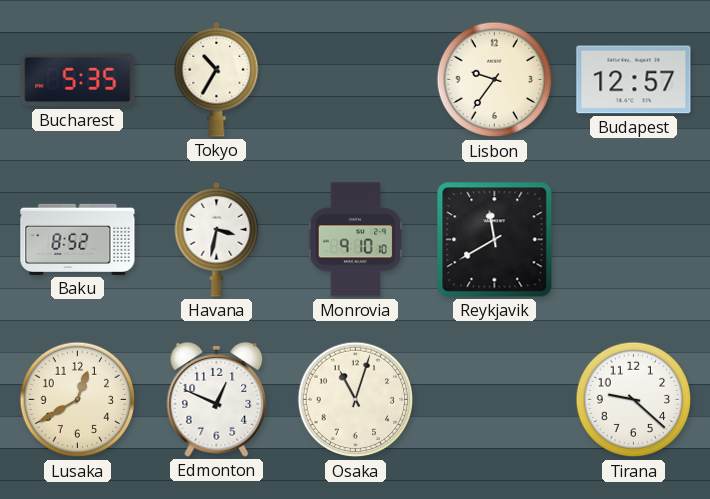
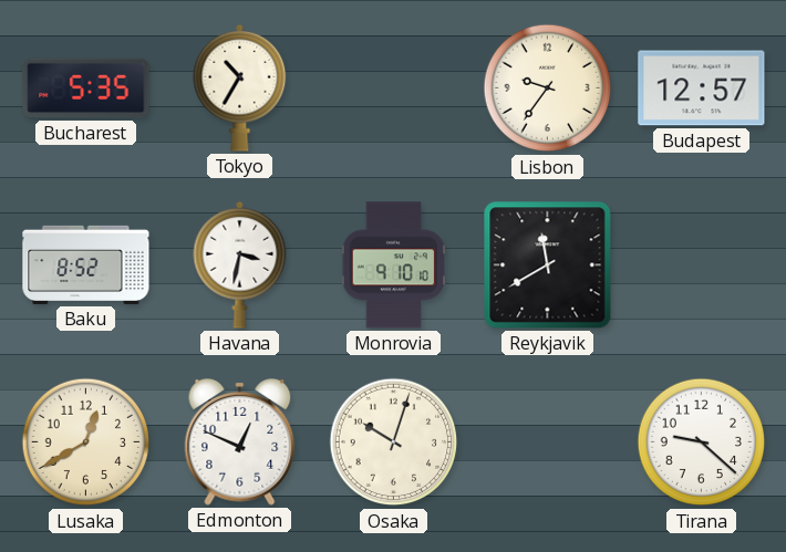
Osaka: 11:03 -> 10:03
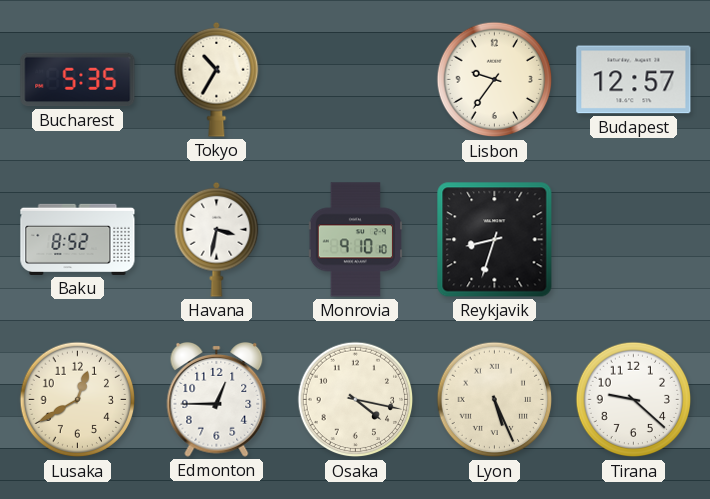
Reykjavik: 11:40 -> 8:33
Edmonton: 12:49 -> 12:45
Osaka: 10:03 -> 4:17
Lyon: none -> 5:26
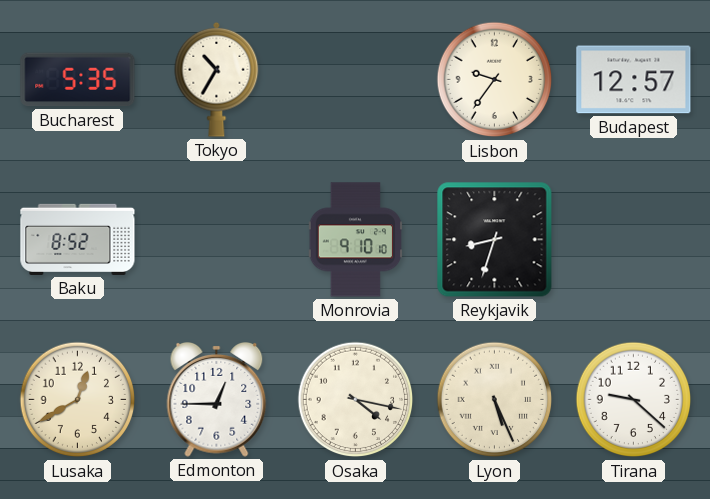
Havana: 3:32 -> none
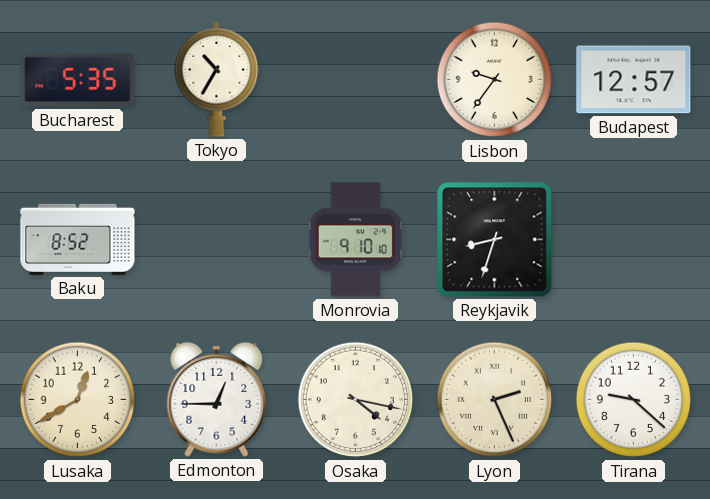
Lyon: 5:26 -> 2:26
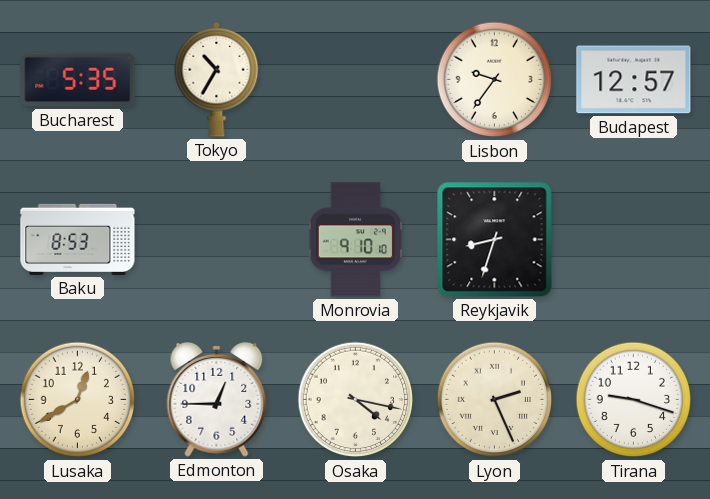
Baku: 8:52 -> 8:53
Tirana: 9:22 -> 9:18
